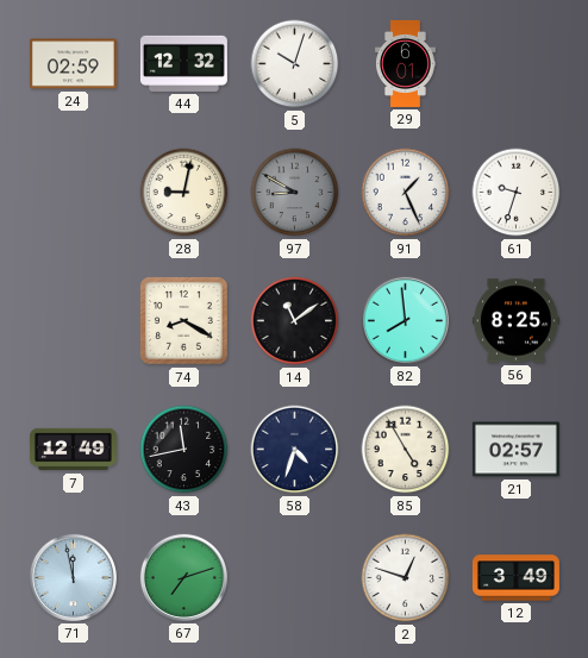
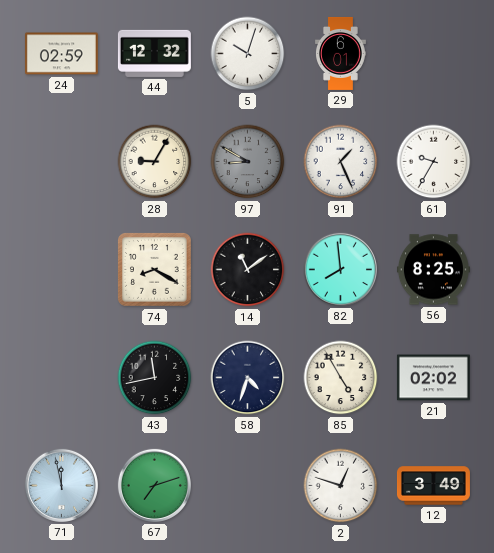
28: 9:02 -> 9:05
61: 9:33 -> 9:35
7: 12:49 -> none
21: 02:57 -> 02:02
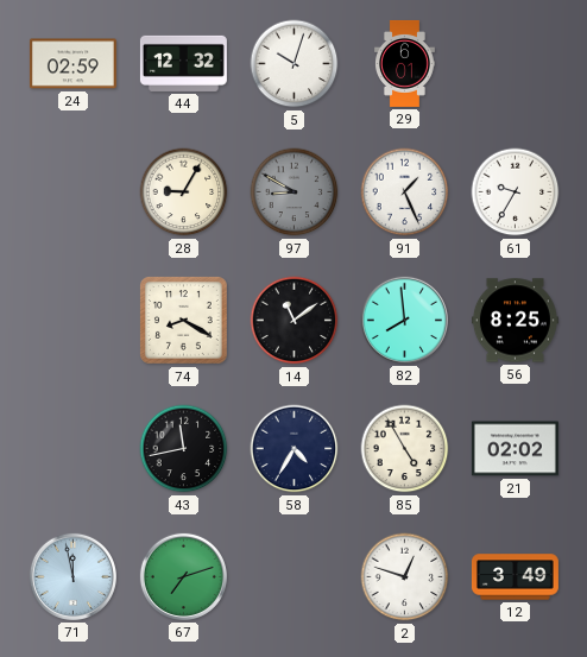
58: 4:33 -> 4:35
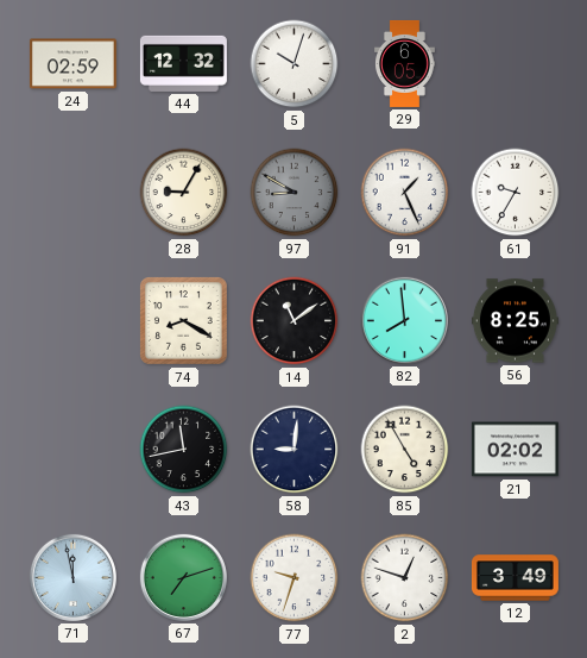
29: 6:01 -> 6:05
58: 4:35 -> 9:01
77: none -> 9:33
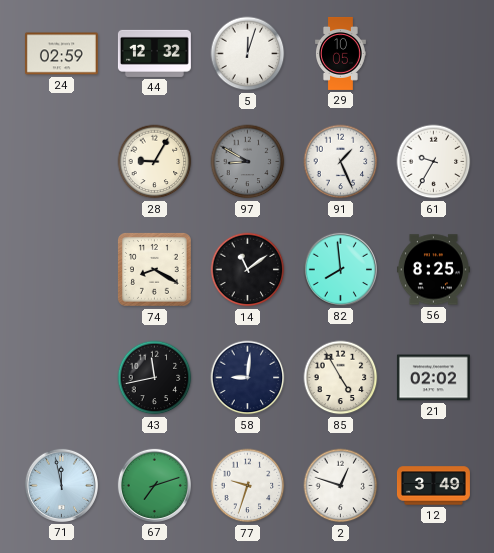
5: 10:03 -> 12:03
29: 6:05 -> 10:05
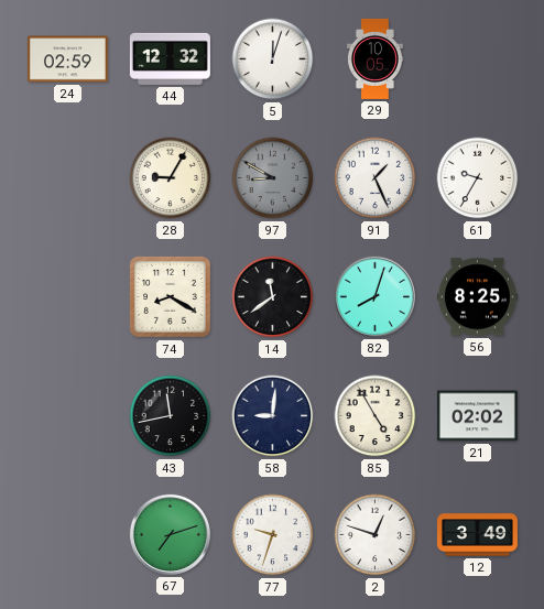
14: 11:09 -> 11:39
82: 7:59 -> 8:03
71: 11:58 -> none
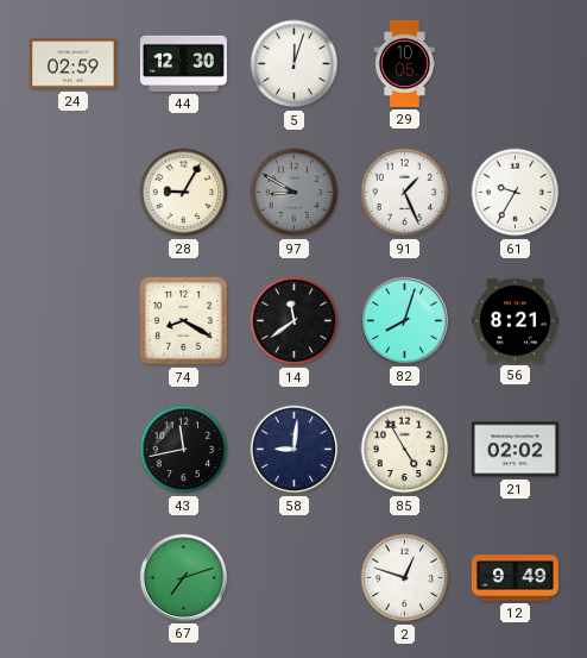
44: 12:32 -> 12:30
56: 8:25 -> 8:21
77: 9:33 -> none
12: 3:49 -> 9:49
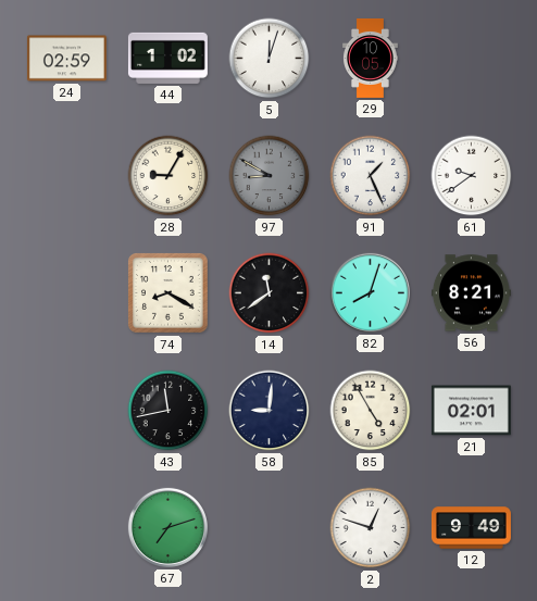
44: 12:30 -> 1:02
61: 9:35 -> 9:39
21: 02:02 -> 02:01
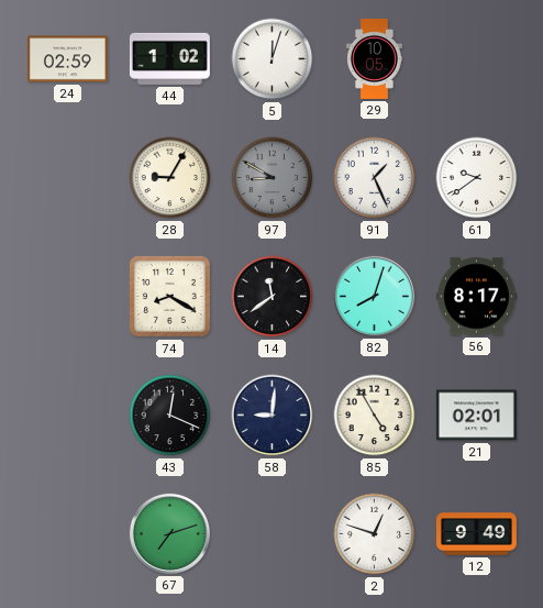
56: 8:21 -> 8:17
43: 11:43 -> 12:19
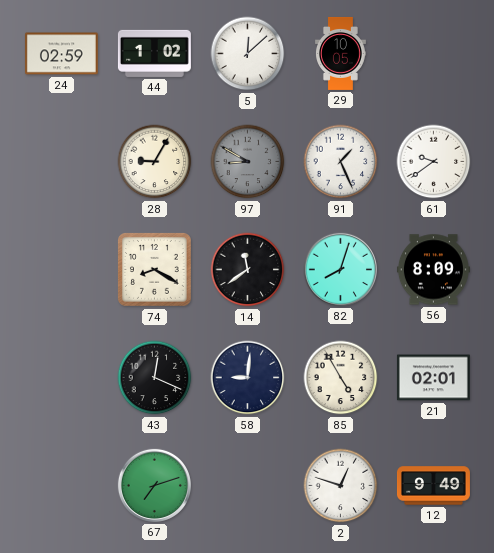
5: 12:03 -> 12:08
56: 8:17 -> 8:09
